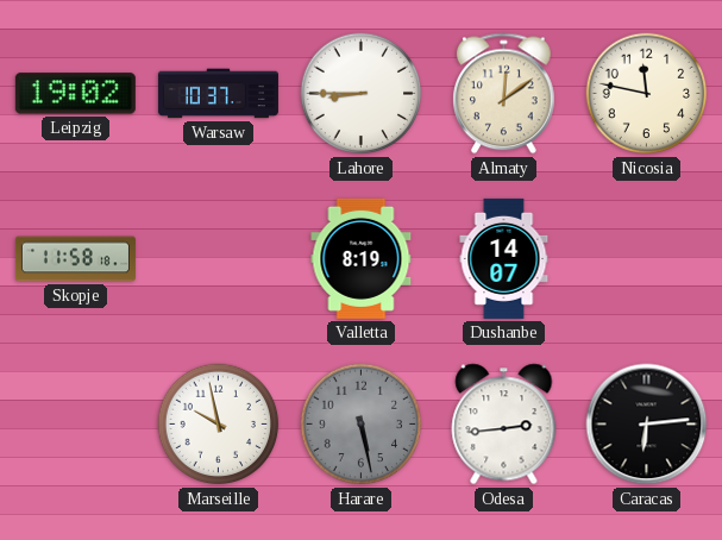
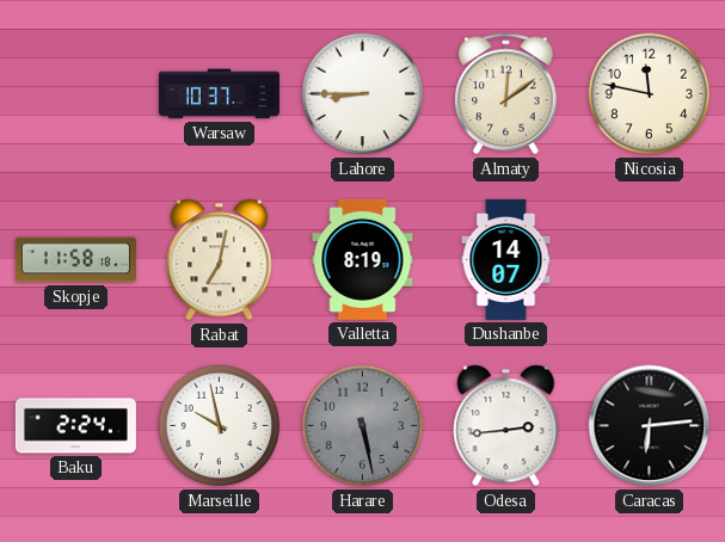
Leipzig: 19:02 -> none
Rabat: none -> 7:02
Baku: none -> 2:24
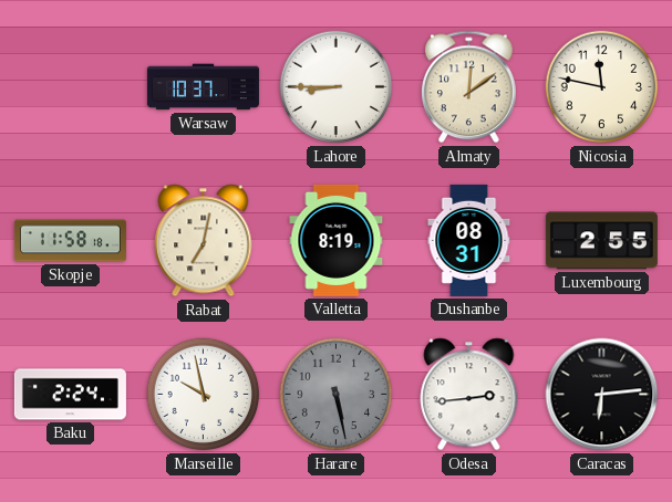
Dushanbe: 14:07 -> 08:31
Luxembourg: none -> 2:55
